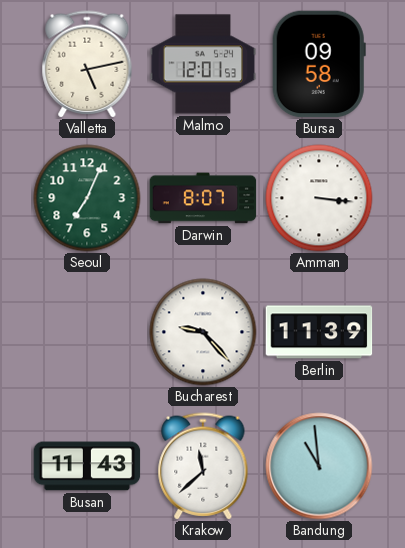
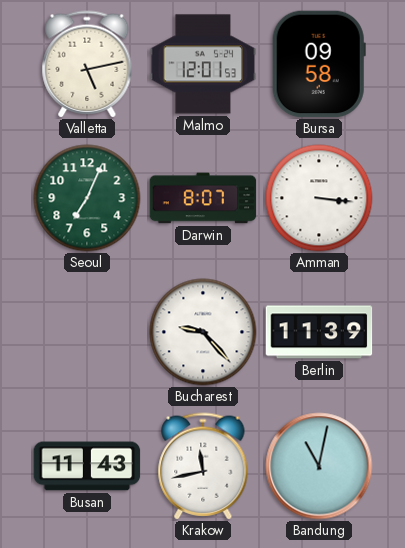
Krakow: 11:38 -> 11:43
Bandung: 10:59 -> 11:02
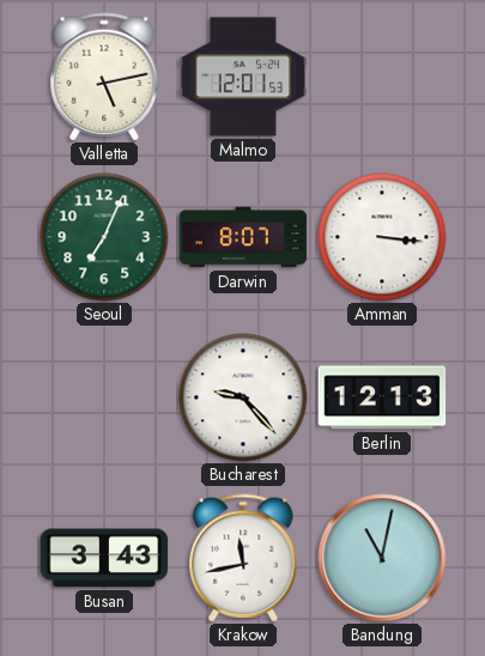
Bursa: 09:58 -> none
Berlin: 11:39 -> 12:13
Busan: 11:43 -> 3:43
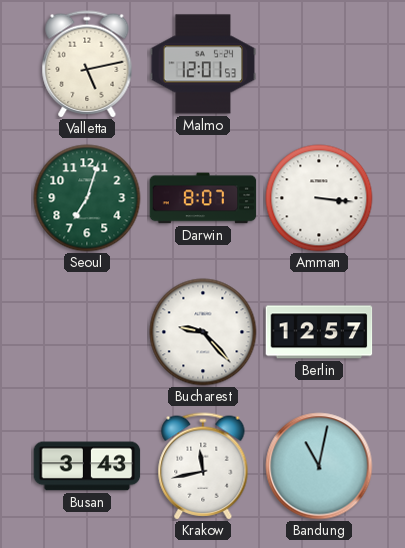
Seoul: 7:04 -> 7:03
Berlin: 12:13 -> 12:57
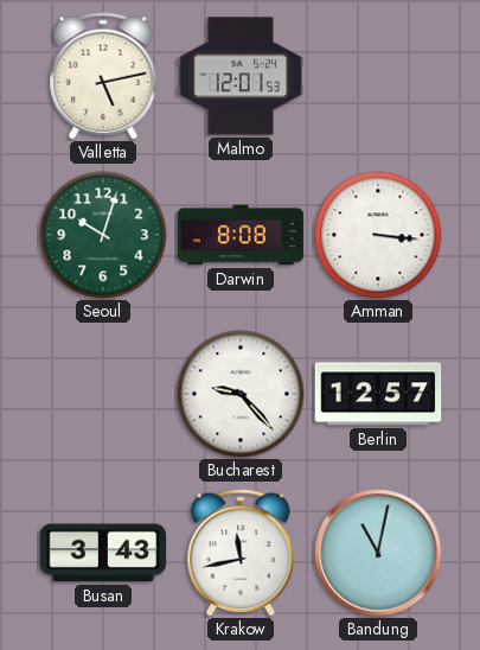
Seoul: 7:03 -> 10:03
Darwin: 8:07 -> 8:08
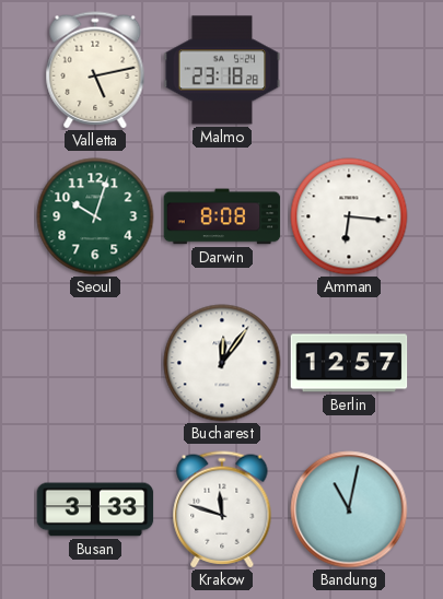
Malmo: 12:01 -> 23:18
Amman: 3:16 -> 6:16
Bucharest: 9:23 -> 12:06
Busan: 3:43 -> 3:33
Krakow: 11:43 -> 11:48
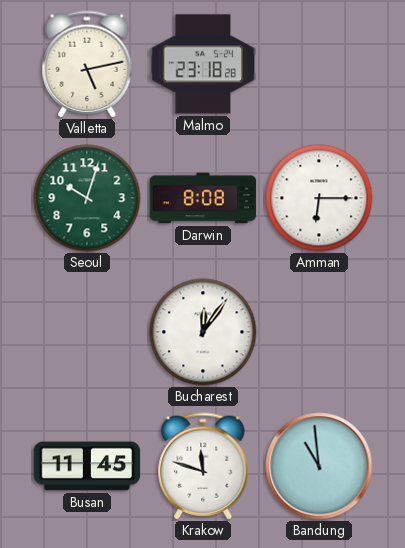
Amman: 6:16 -> 6:15
Berlin: 12:57 -> none
Busan: 3:33 -> 11:45
Bandung: 11:02 -> 10:59
